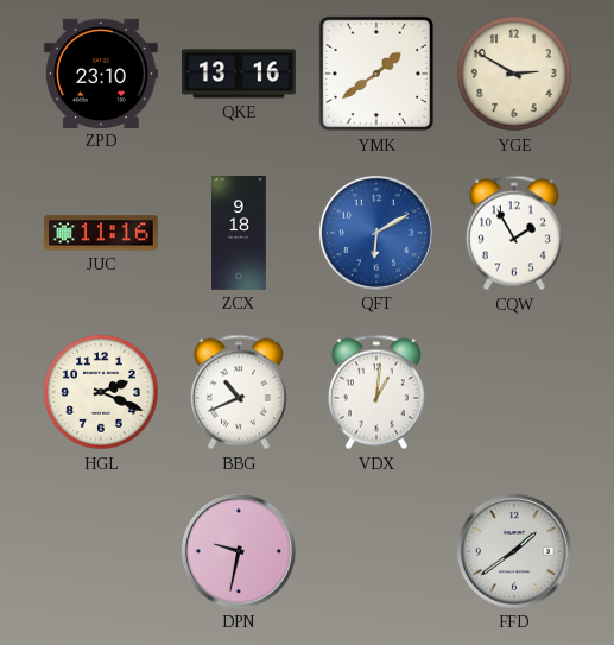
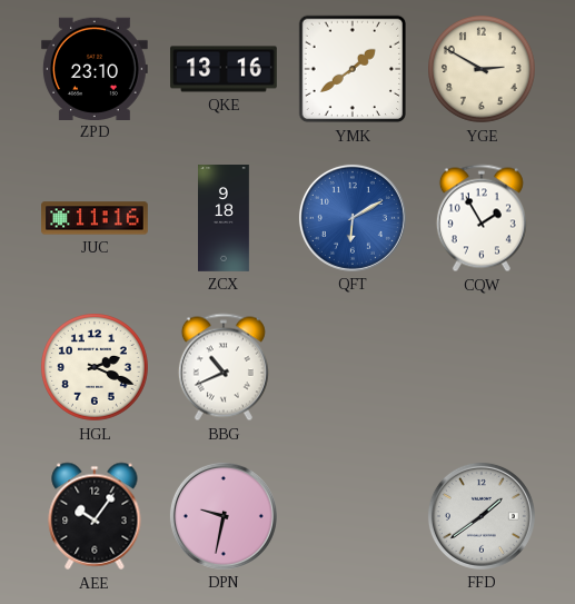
VDX: 1:01 -> none
AEE: none -> 10:06
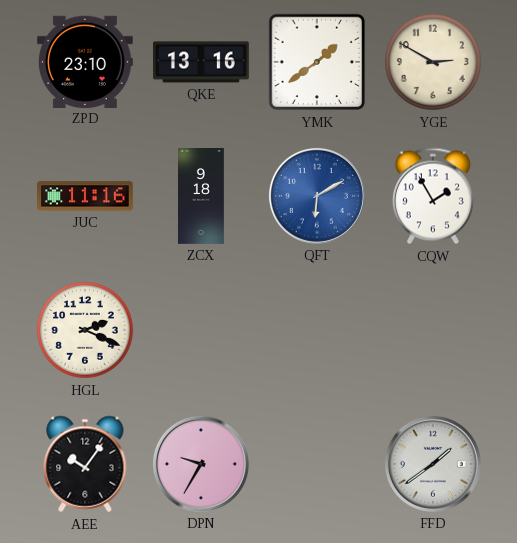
BBG: 10:41 -> none
DPN: 9:32 -> 9:35
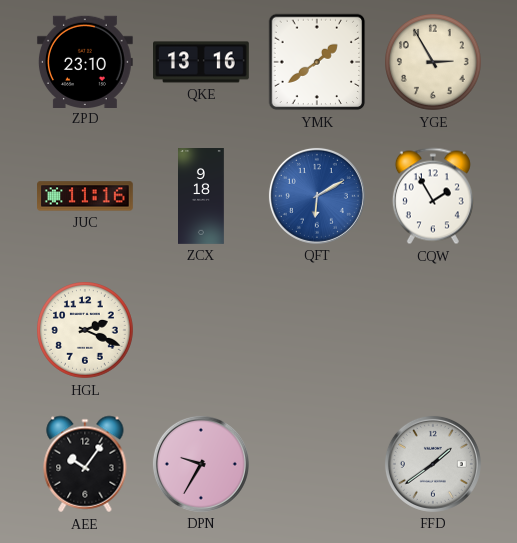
YGE: 2:50 -> 2:55
